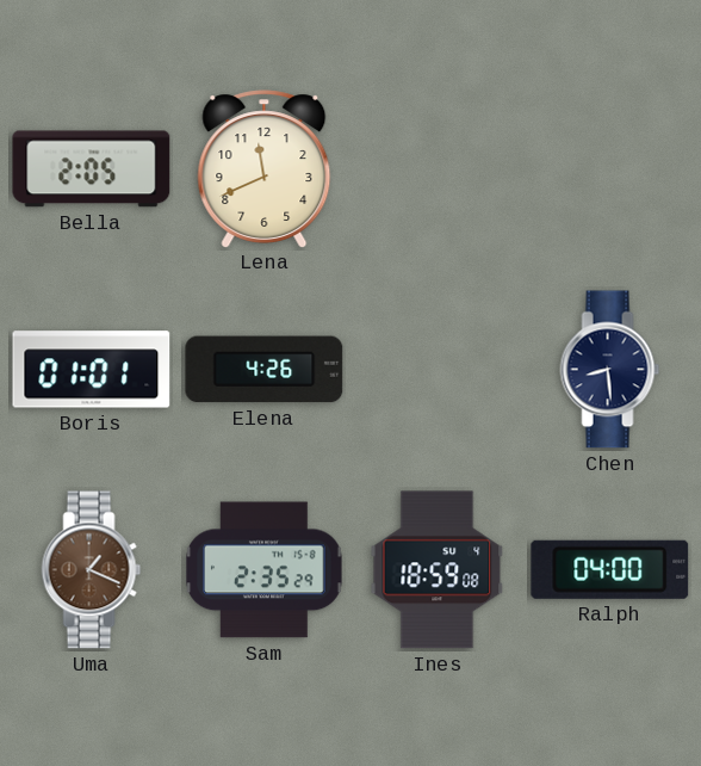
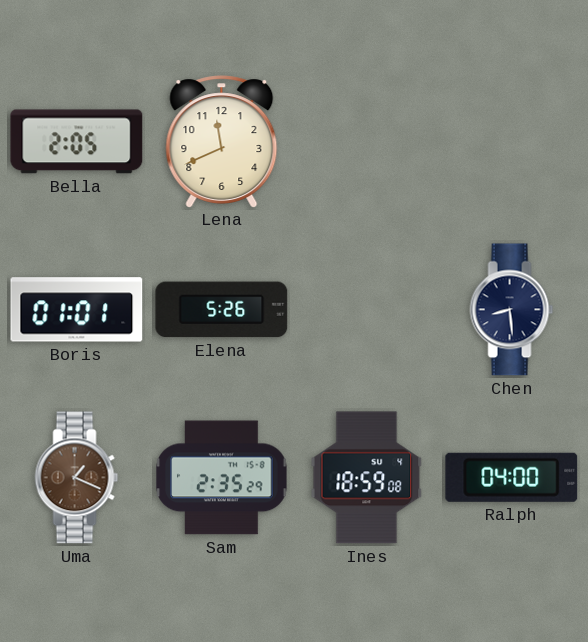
Elena: 4:26 -> 5:26
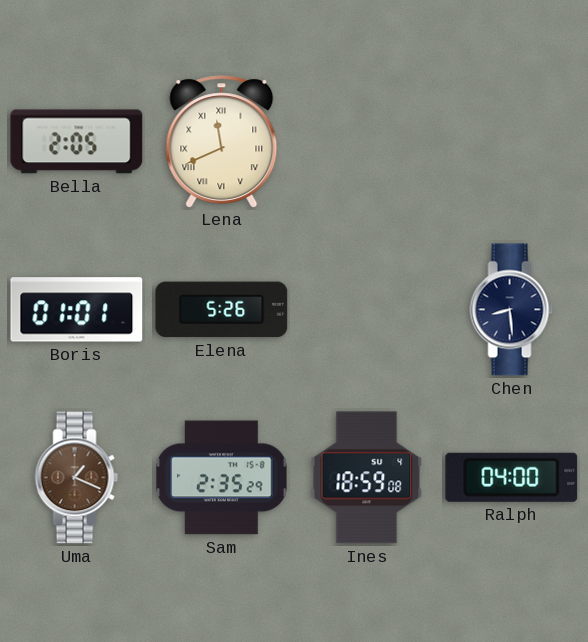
Lena numerals: Arabic -> Roman
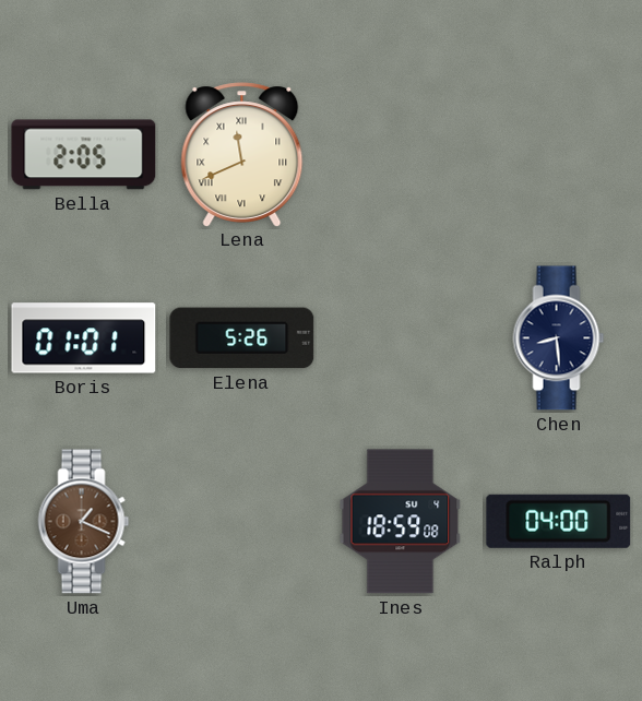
Sam: 2:35 -> none
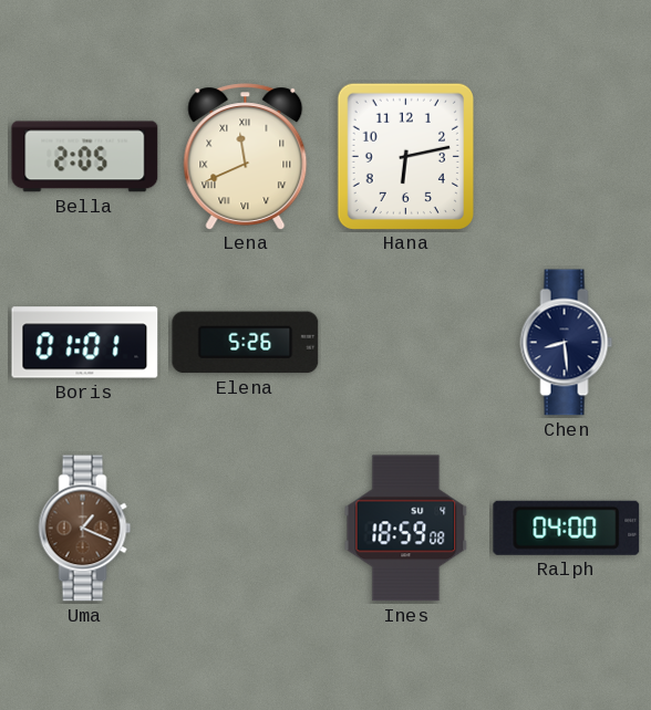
Hana: none -> 6:13
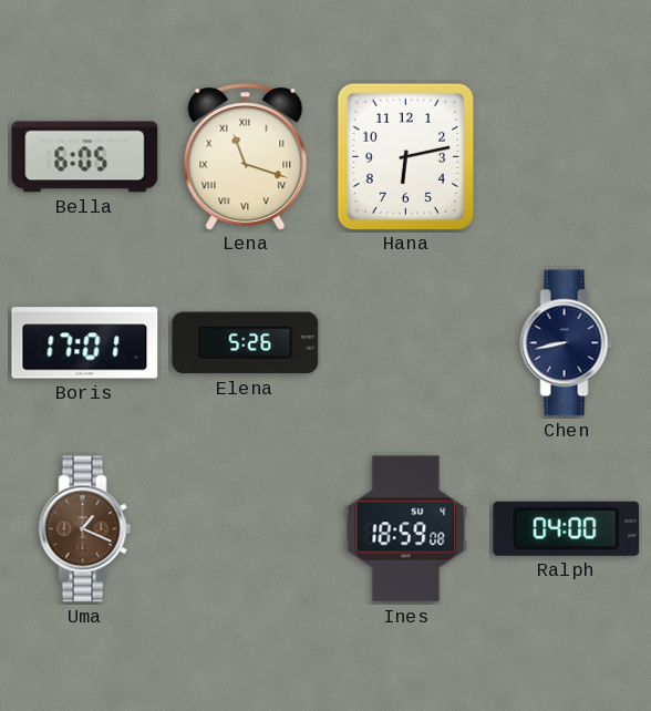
Bella: 2:05 -> 6:05
Lena: 11:41 -> 11:18
Boris: 01:01 -> 17:01
Chen: 8:29 -> 8:43
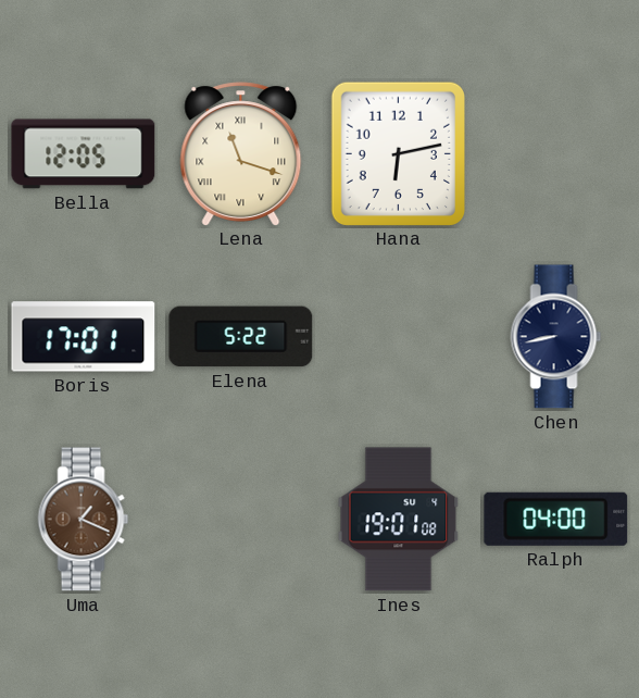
Bella: 6:05 -> 12:05
Elena: 5:26 -> 5:22
Ines: 18:59 -> 19:01
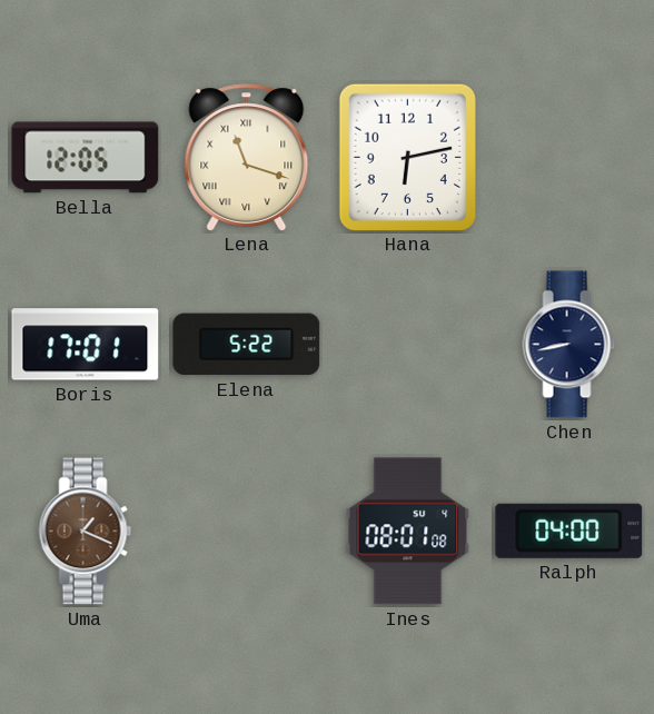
Ines: 19:01 -> 08:01
